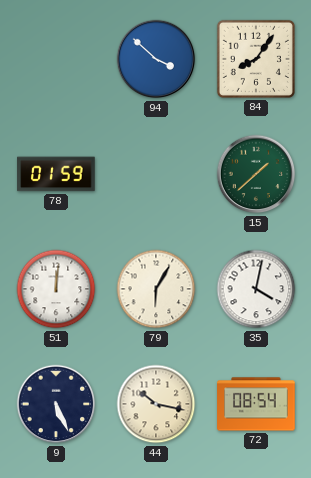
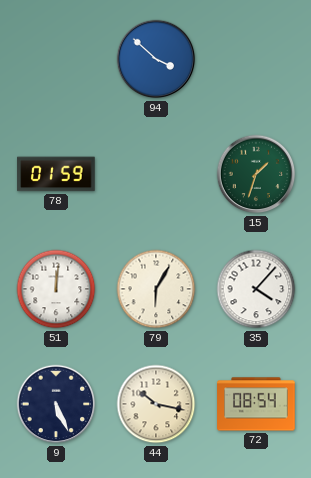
84: 8:06 -> none
15: 1:38 -> 1:33
35: 4:02 -> 4:07
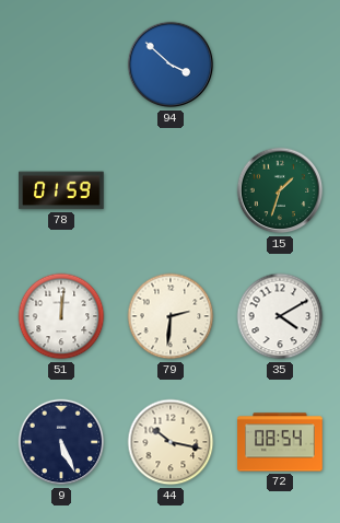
79: 6:05 -> 2:31
35: 4:07 -> 4:10
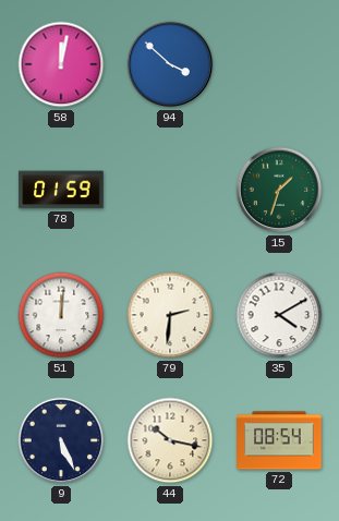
58: none -> 12:02
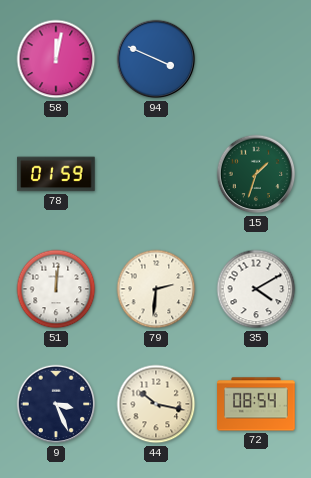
94: 3:52 -> 3:49
9: 5:26 -> 3:26
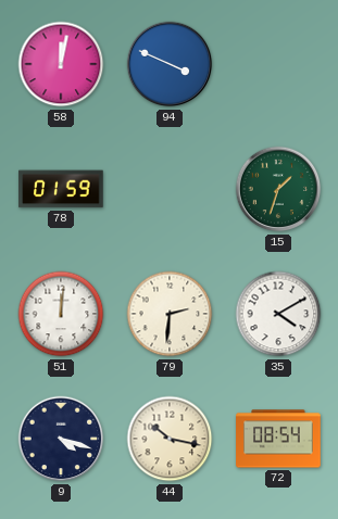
9: 3:26 -> 4:18
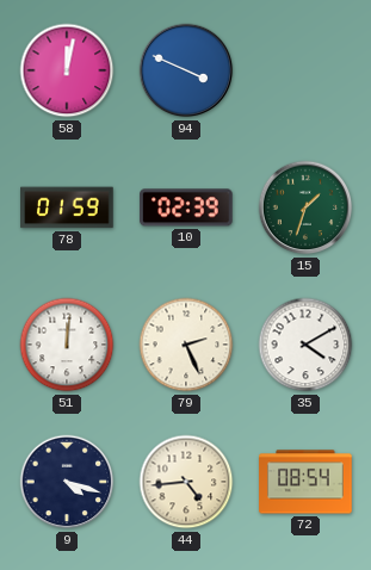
10: none -> 02:39
79: 2:31 -> 2:26
44: 10:17 -> 4:44
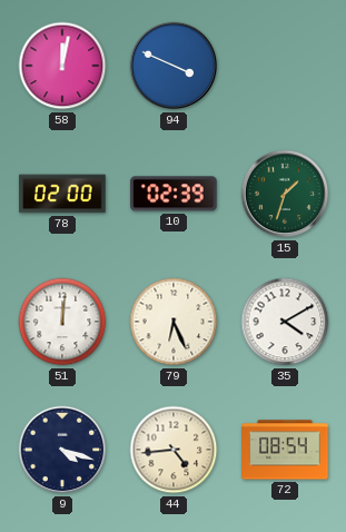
78: 01:59 -> 02:00
79: 2:26 -> 6:26
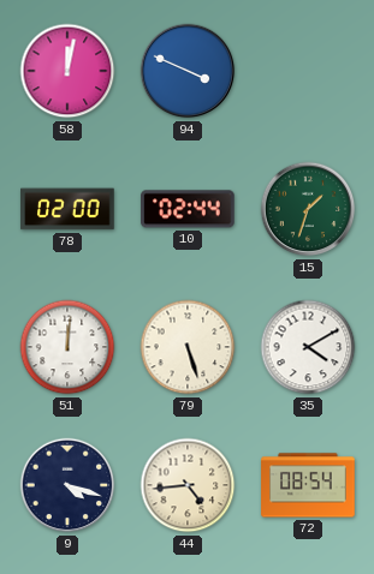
10: 02:39 -> 02:44
79: 6:26 -> 5:27
